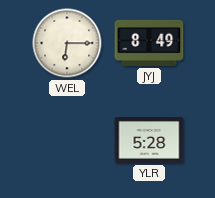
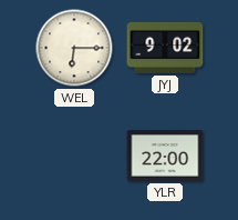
JYJ: 8:49 -> 9:02
YLR: 5:28 -> 22:00
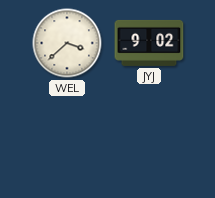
WEL: 6:15 -> 3:38
YLR: 22:00 -> none
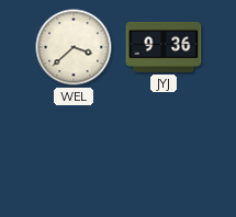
JYJ: 9:02 -> 9:36
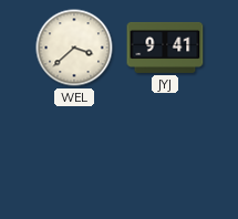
JYJ: 9:36 -> 9:41
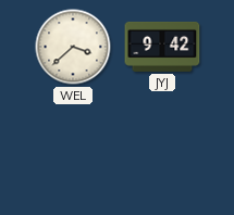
JYJ: 9:41 -> 9:42
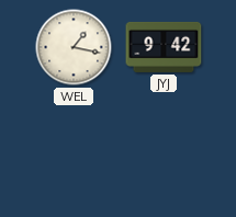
WEL: 3:38 -> 1:17
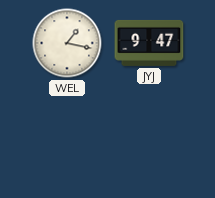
JYJ: 9:42 -> 9:47
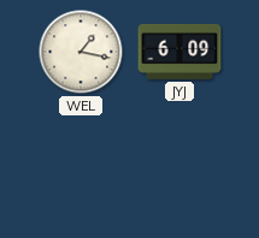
JYJ: 9:47 -> 6:09
